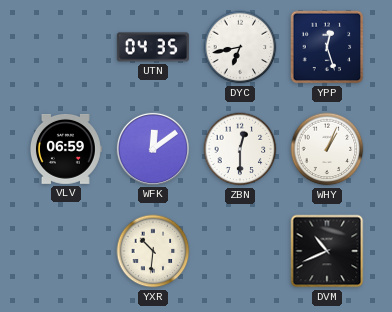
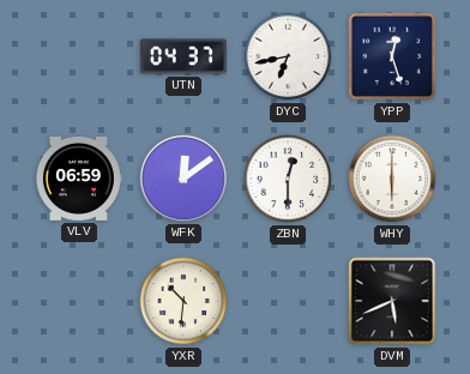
UTN: 04:35 -> 04:37
WHY: 1:04 -> 6:00
DVM: 10:41 -> 5:41
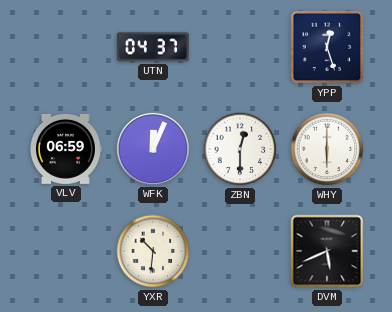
DYC: 6:43 -> none
WFK: 12:09 -> 12:04
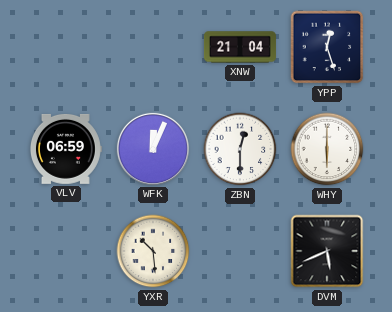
UTN: 04:37 -> none
XNW: none -> 21:04
YXR: 10:31 -> 10:29
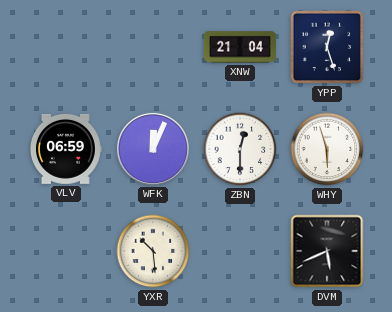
WHY: 6:00 -> 5:57
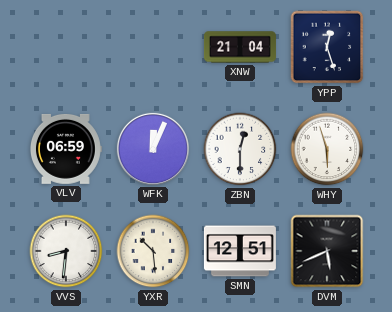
VVS: none -> 8:31
SMN: none -> 12:51
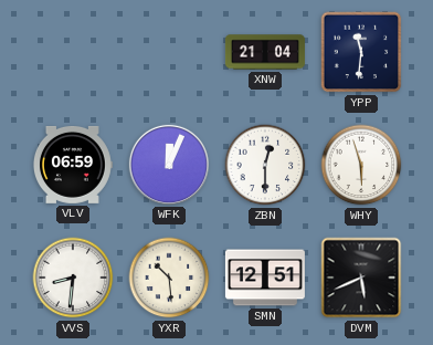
YPP: 12:27 -> 11:31
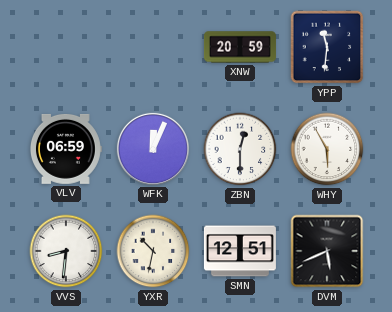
XNW: 21:04 -> 20:59
WHY: 5:57 -> 5:55
YXR: 10:29 -> 10:32
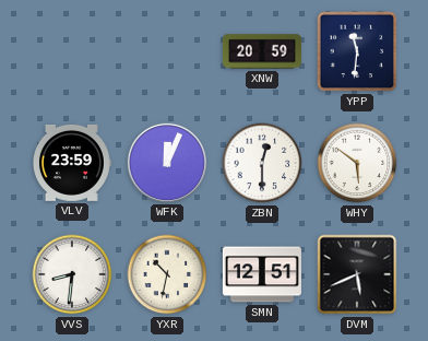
VLV: 06:59 -> 23:59
WHY: 5:55 -> 5:51
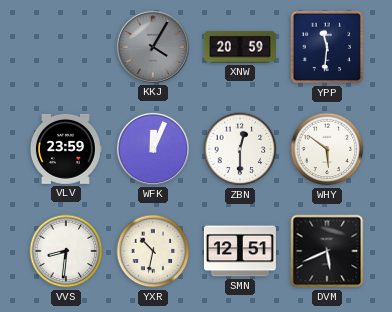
KKJ: none -> 4:05
